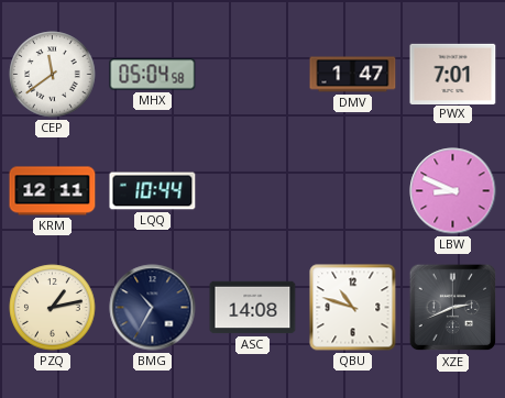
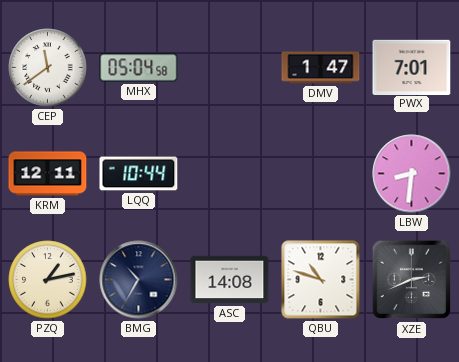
LBW: 8:49 -> 8:31
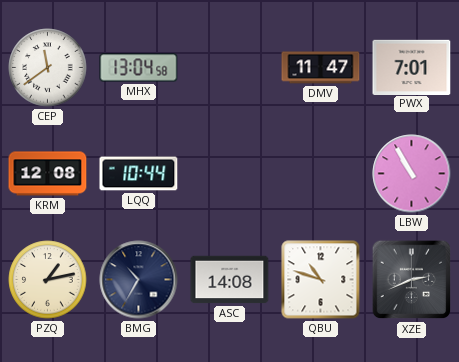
MHX: 05:04 -> 13:04
DMV: 1:47 -> 11:47
KRM: 12:11 -> 12:08
LBW: 8:31 -> 10:55
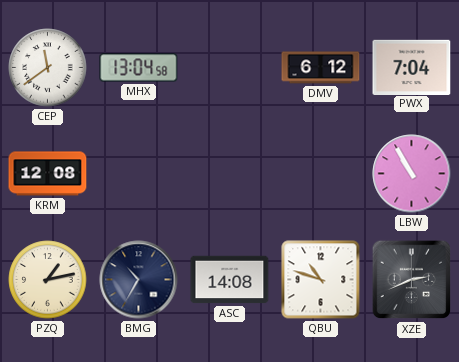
DMV: 11:47 -> 6:12
PWX: 7:01 -> 7:04
LQQ: 10:44 -> none
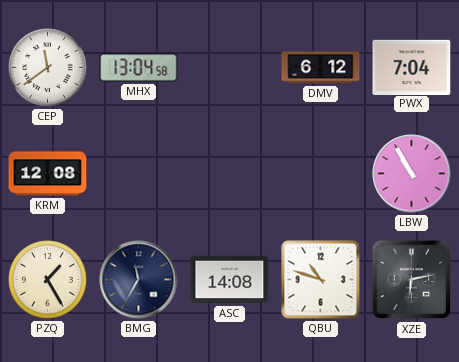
PZQ: 1:13 -> 1:25
BMG: 10:35 -> 11:35
XZE: 2:41 -> 6:13
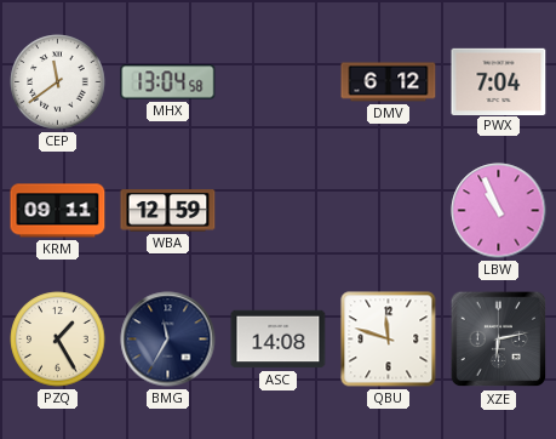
KRM: 12:08 -> 09:11
WBA: none -> 12:59
LBW: 10:55 -> 10:56
QBU: 10:48 -> 11:48
